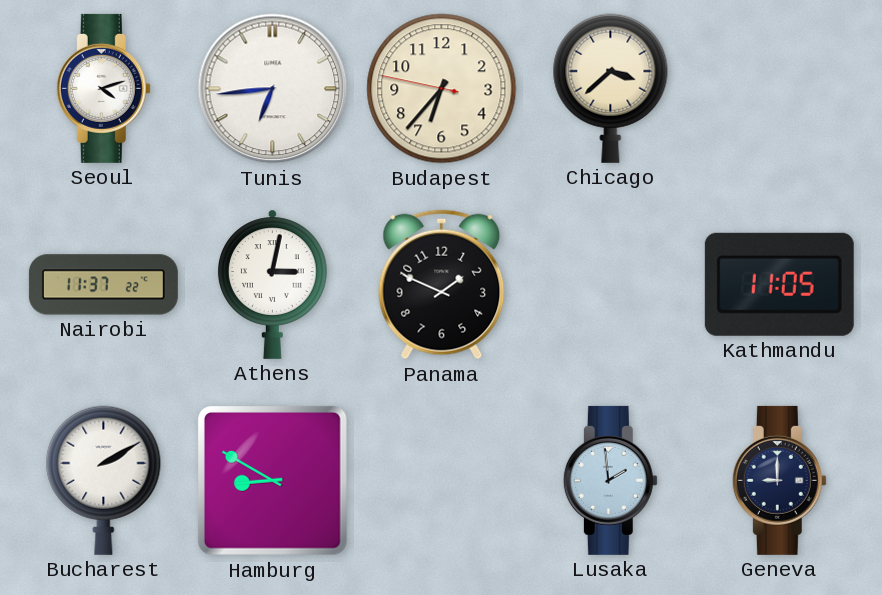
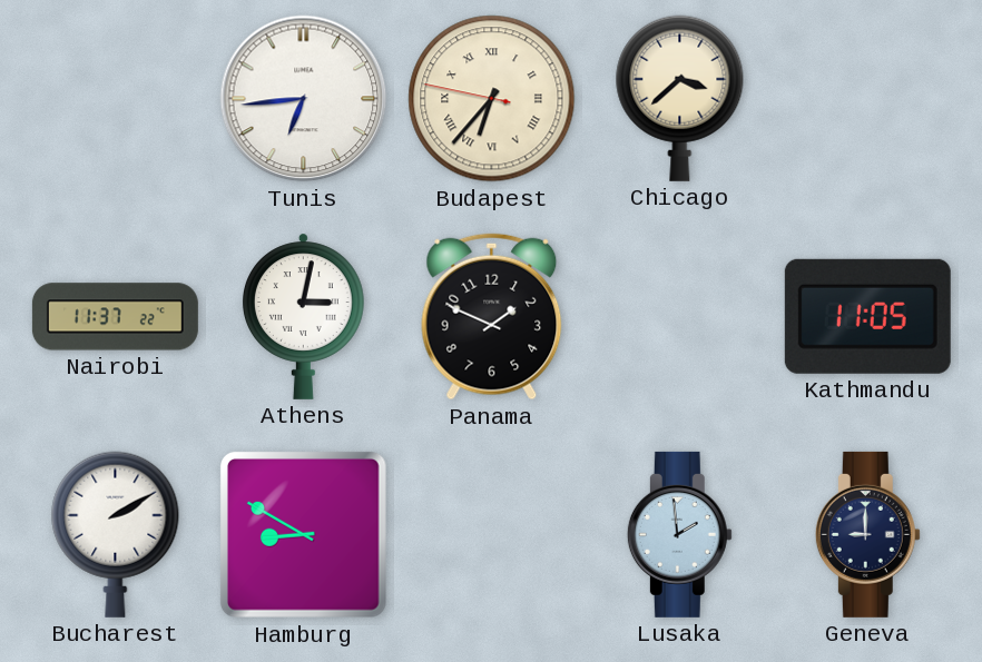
Seoul: 4:12 -> none
Budapest numerals: Arabic -> Roman
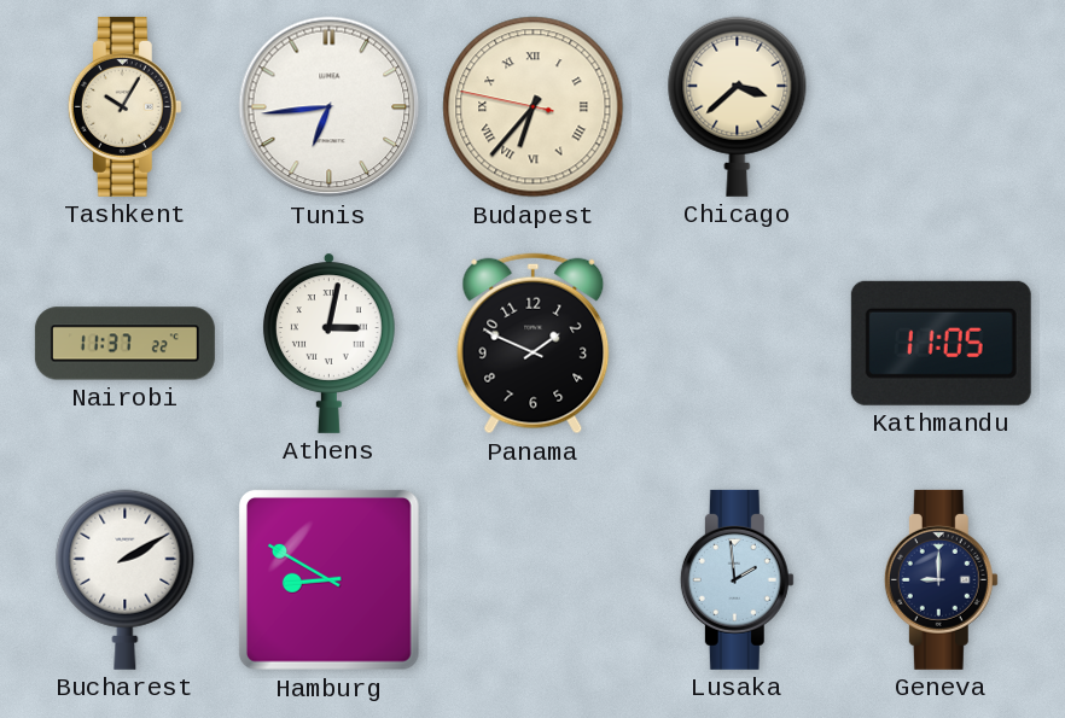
Tashkent: none -> 10:05
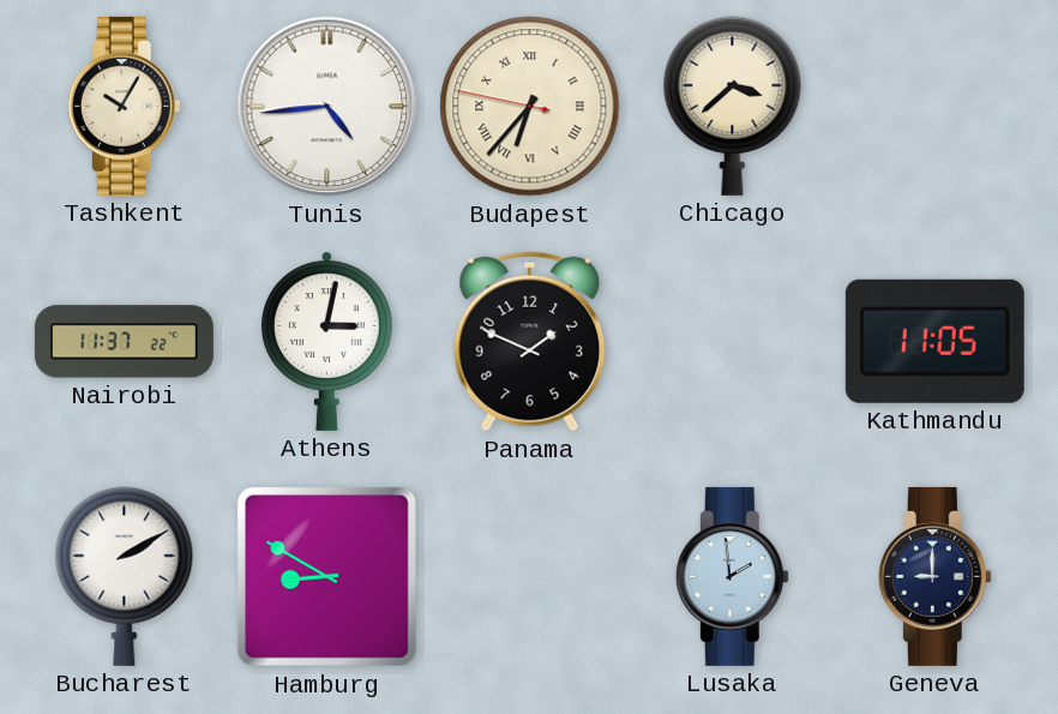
Tunis: 6:44 -> 4:44
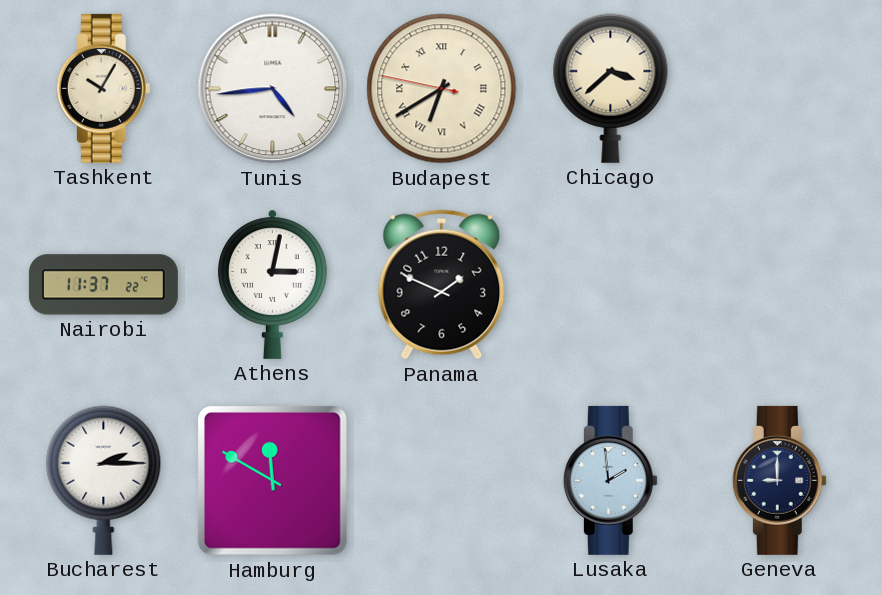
Budapest: 6:36 -> 6:39
Kathmandu: 11:05 -> none
Bucharest: 2:10 -> 2:15
Hamburg: 8:50 -> 11:50
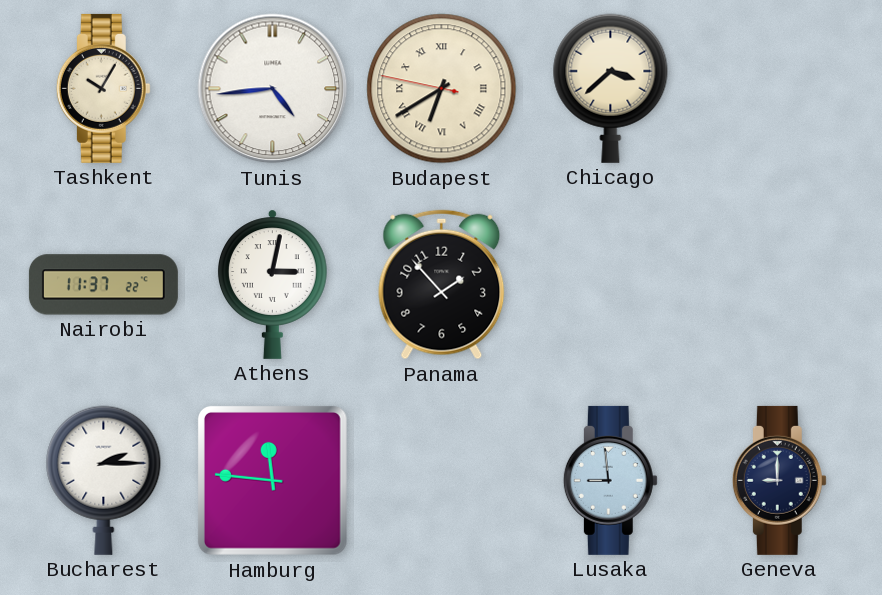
Panama: 1:49 -> 1:53
Hamburg: 11:50 -> 11:46
Lusaka: 1:59 -> 8:59
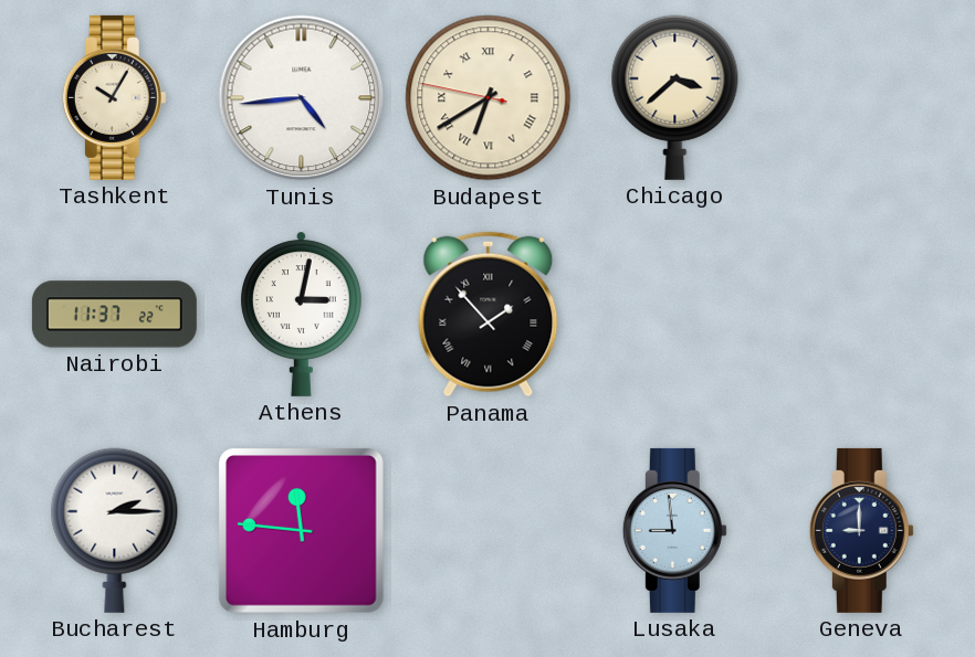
Panama numerals: Arabic -> Roman
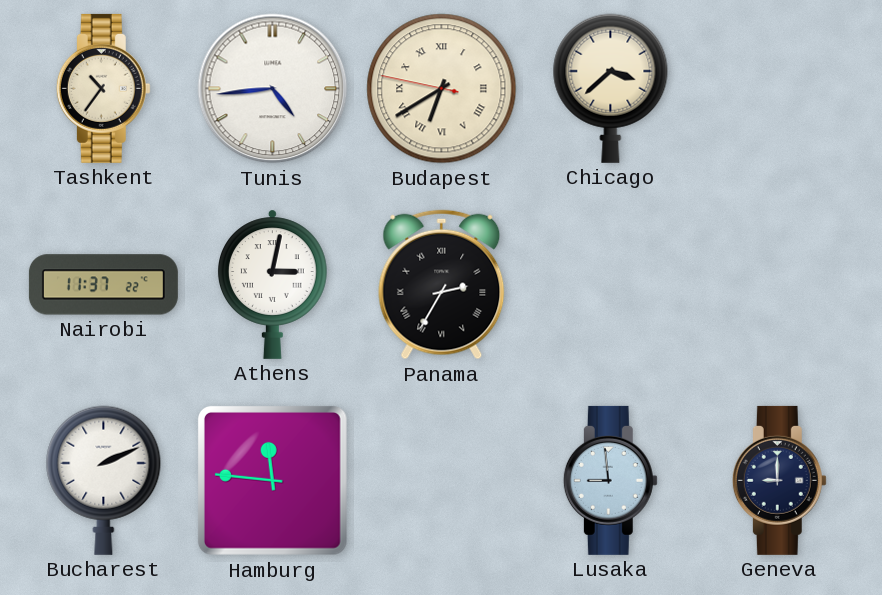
Tashkent: 10:05 -> 10:36
Panama: 1:53 -> 2:35
Bucharest: 2:15 -> 2:11
